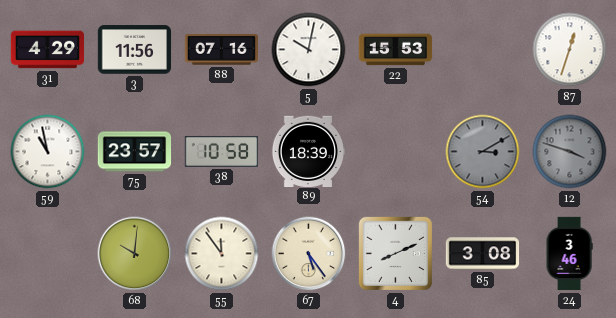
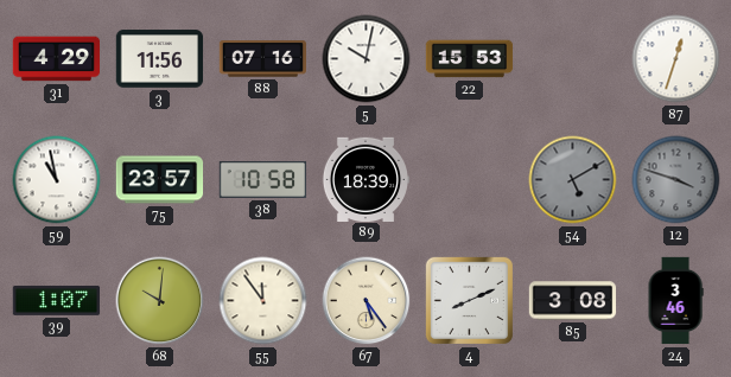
54: 3:10 -> 5:10
39: none -> 1:07
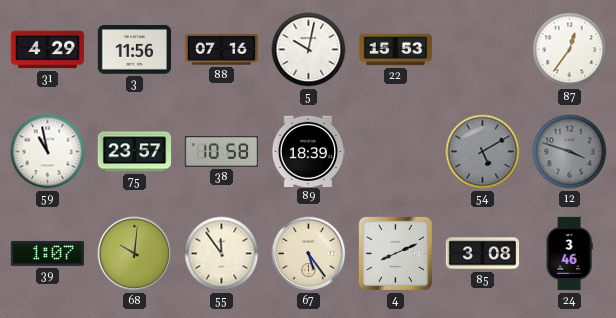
87: 12:33 -> 12:36
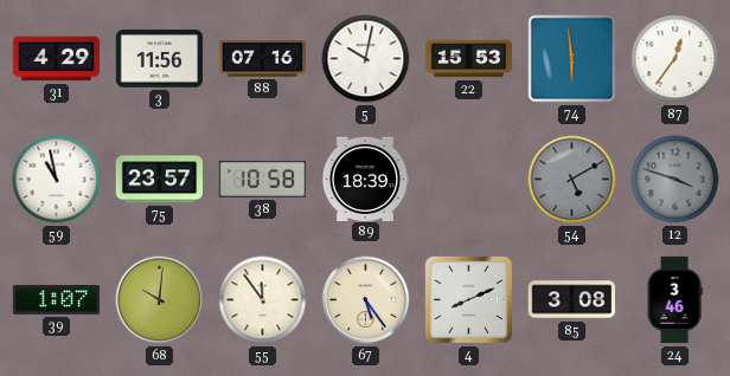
74: none -> 5:59
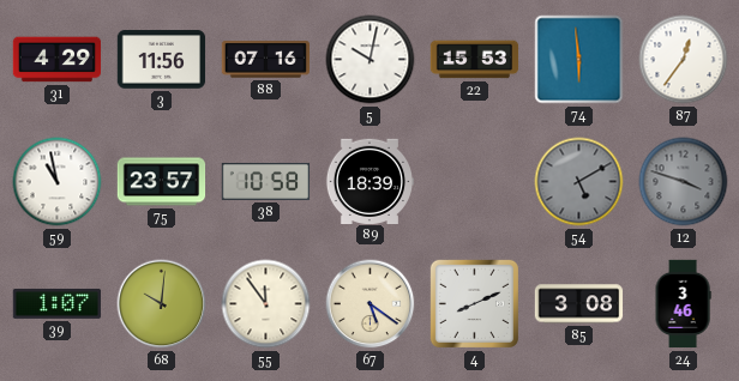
67: 5:24 -> 5:21
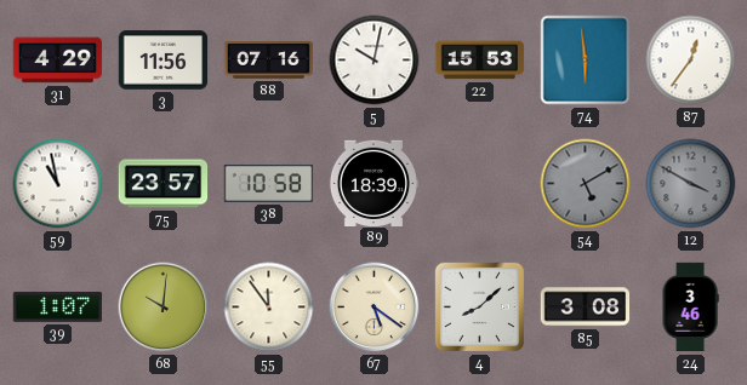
12: 3:48 -> 3:50
4: 8:11 -> 8:08
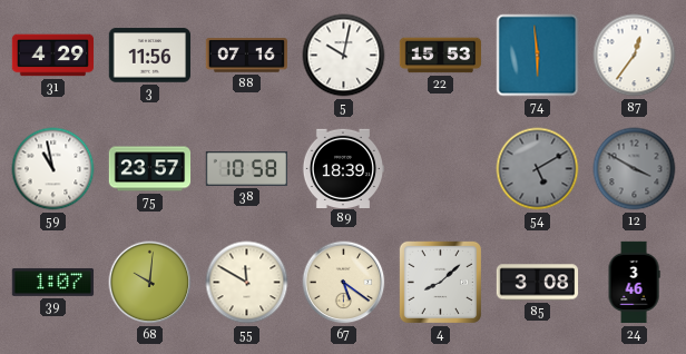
55: 11:54 -> 11:50
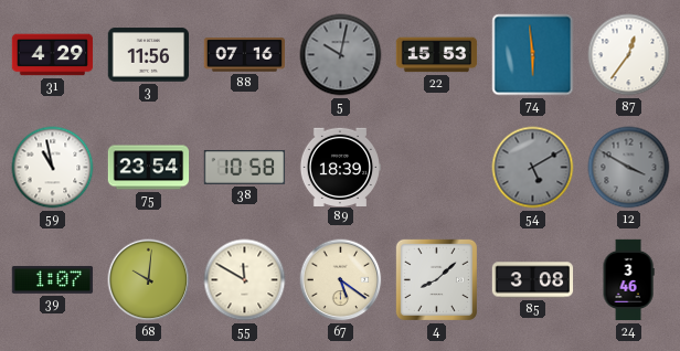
5 dial: white -> grey
75: 23:57 -> 23:54
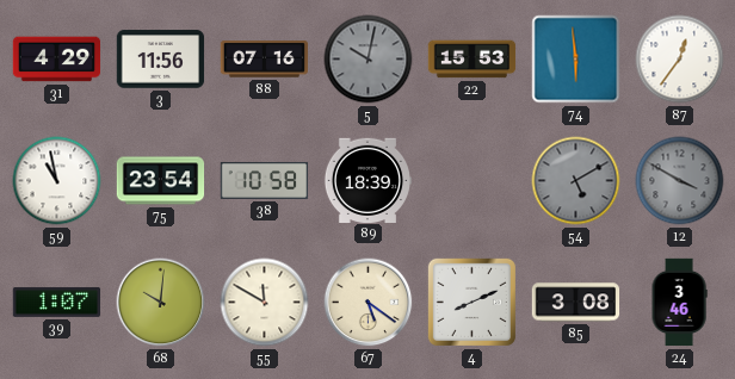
4: 8:08 -> 8:11
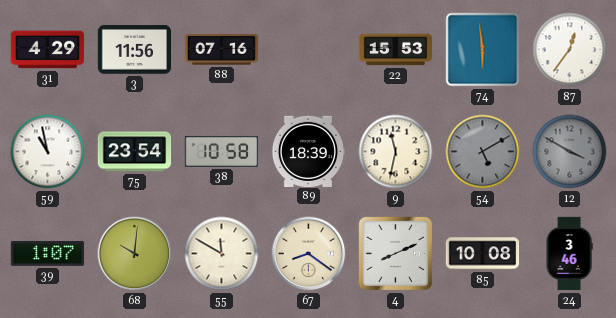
5: 10:02 -> none
9: none -> 11:32
67: 5:21 -> 8:21
85: 3:08 -> 10:08
